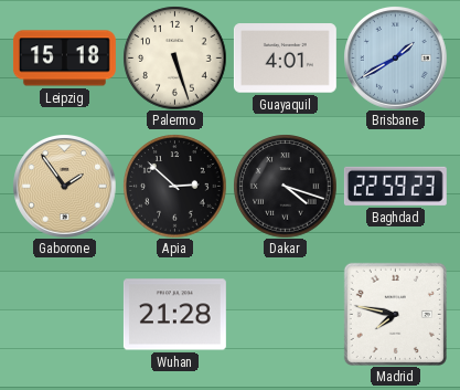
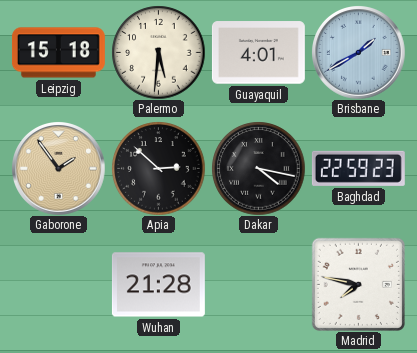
Palermo: 5:27 -> 5:31
Dakar: 4:18 -> 4:17
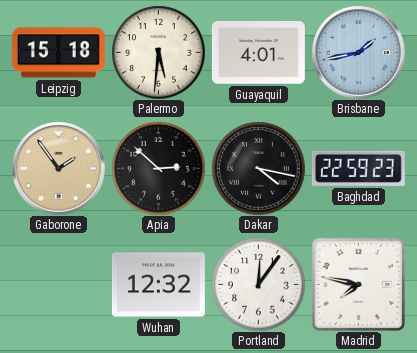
Brisbane: 1:40 -> 1:43
Wuhan: 21:28 -> 12:32
Portland: none -> 12:06
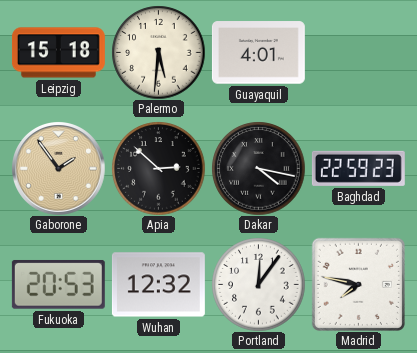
Brisbane: 1:43 -> none
Fukuoka: none -> 20:53
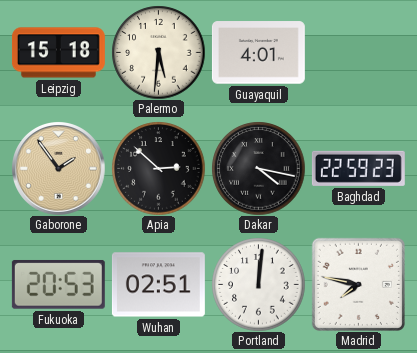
Wuhan: 12:32 -> 02:51
Portland: 12:06 -> 12:01
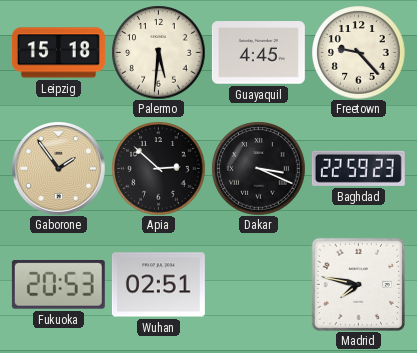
Guayaquil: 4:01 -> 4:45
Freetown: none -> 9:23
Dakar: 4:17 -> 3:19
Portland: 12:01 -> none
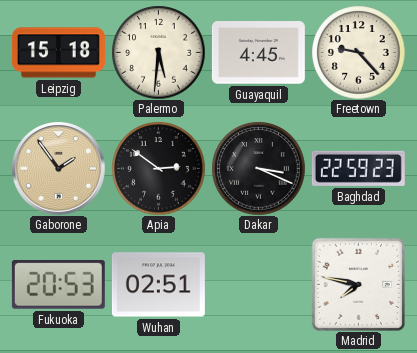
Apia: 2:52 -> 2:51
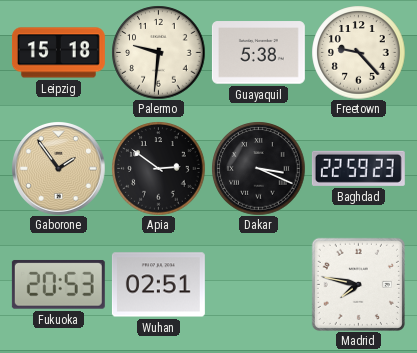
Palermo: 5:31 -> 9:31
Guayaquil: 4:45 -> 5:38
